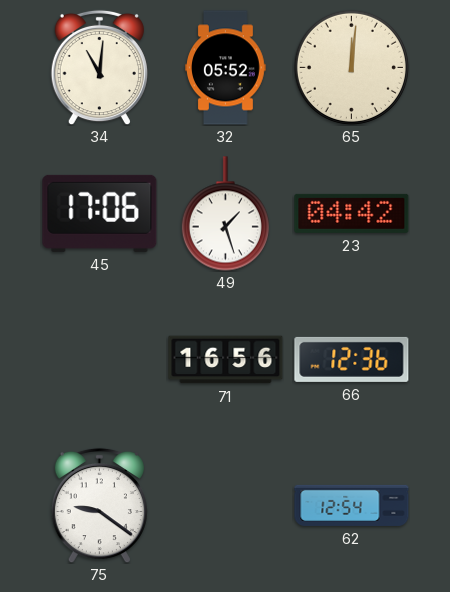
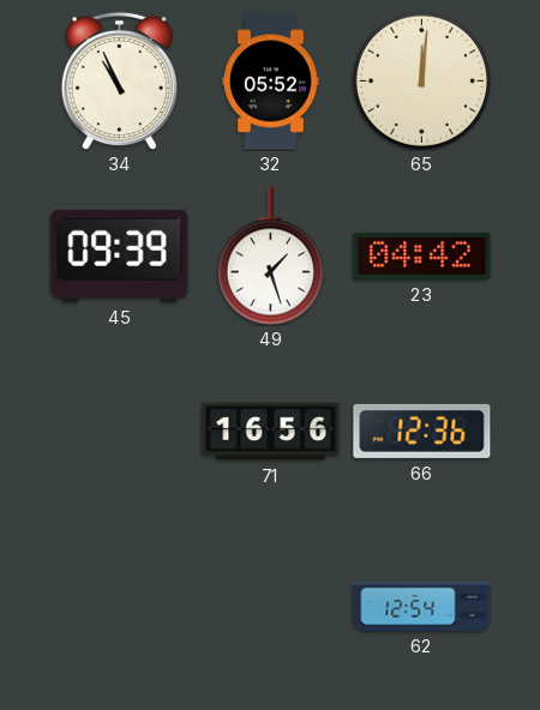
34: 11:01 -> 10:56
45: 17:06 -> 09:39
75: 9:21 -> none
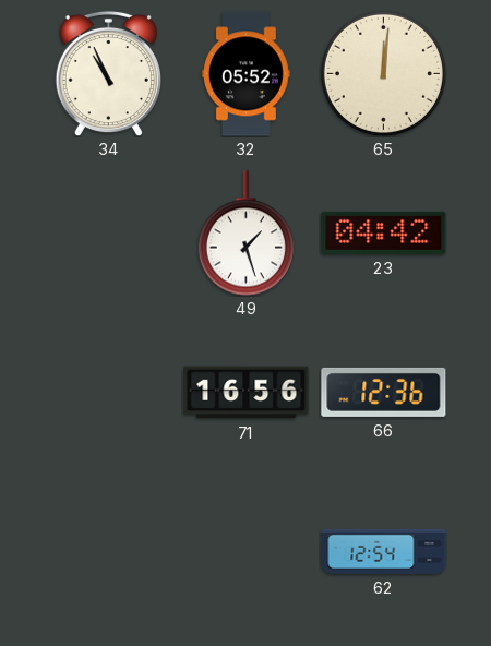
45: 09:39 -> none
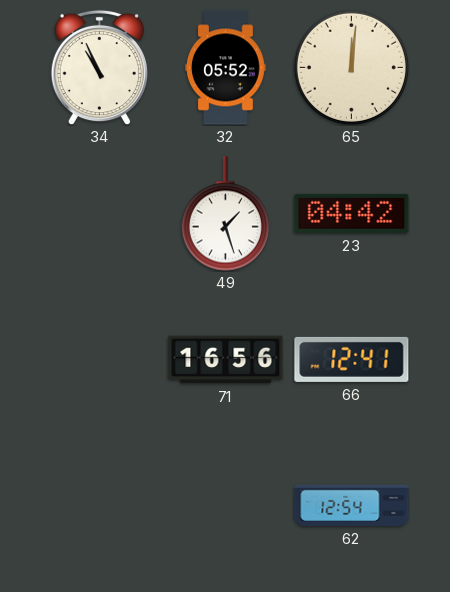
66: 12:36 -> 12:41
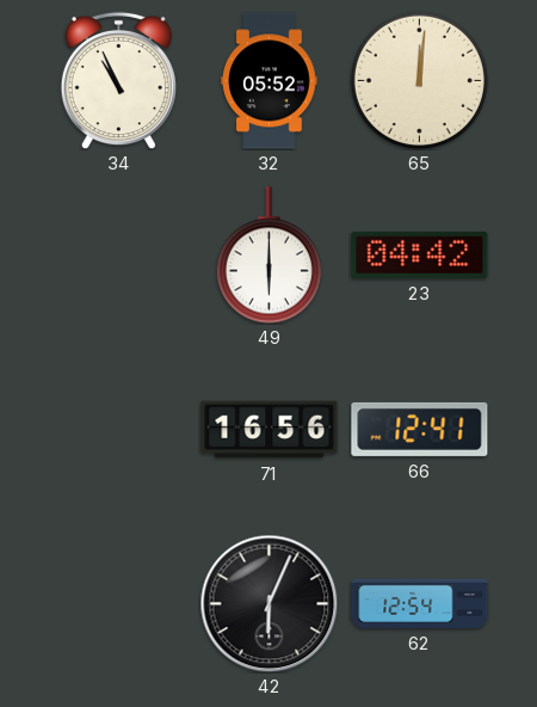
49: 1:27 -> 6:00
42: none -> 6:04
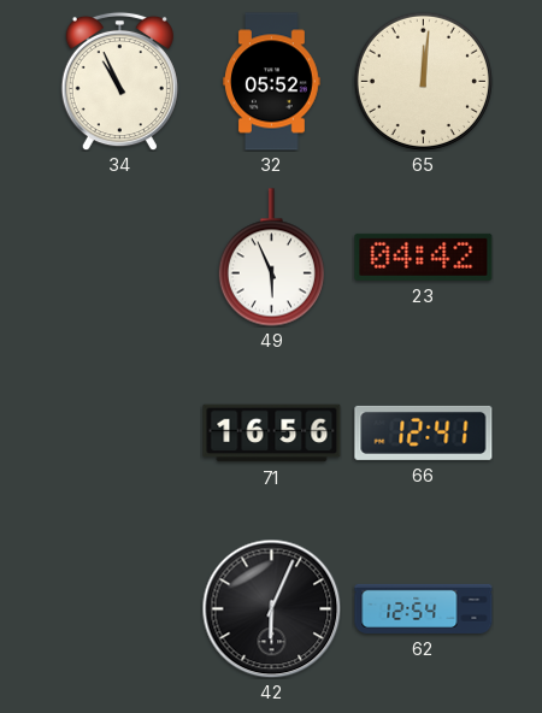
49: 6:00 -> 5:56
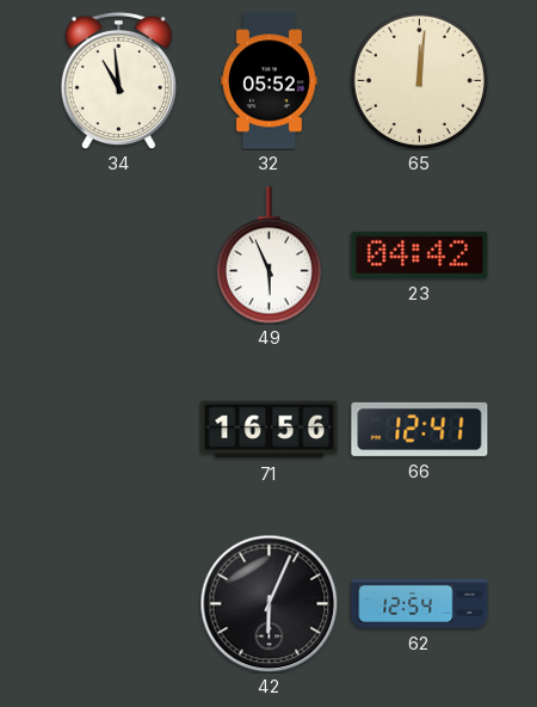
34: 10:56 -> 10:59
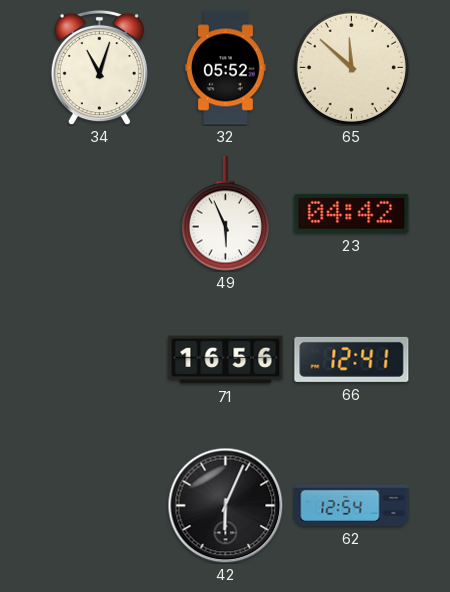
34: 10:59 -> 11:03
65: 12:01 -> 11:52
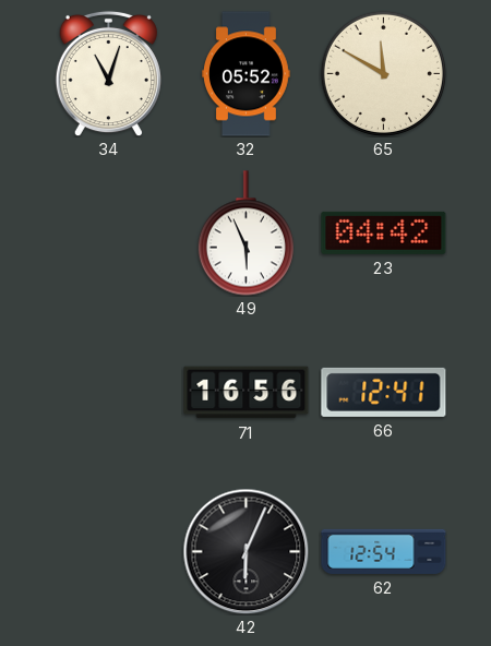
65: 11:52 -> 11:50
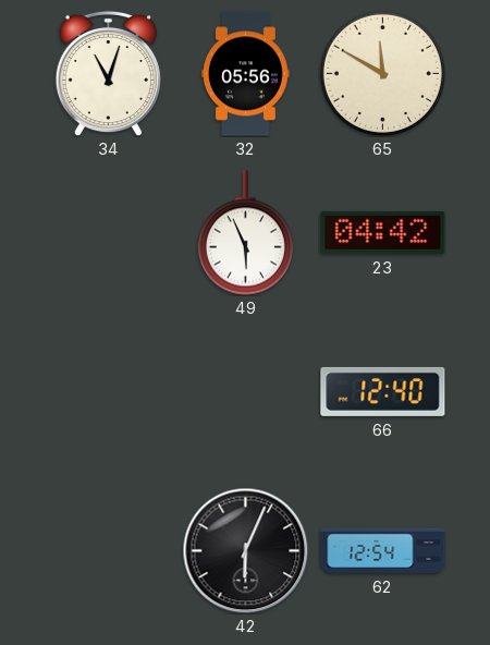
32: 05:52 -> 05:56
71: 16:56 -> none
66: 12:41 -> 12:40
